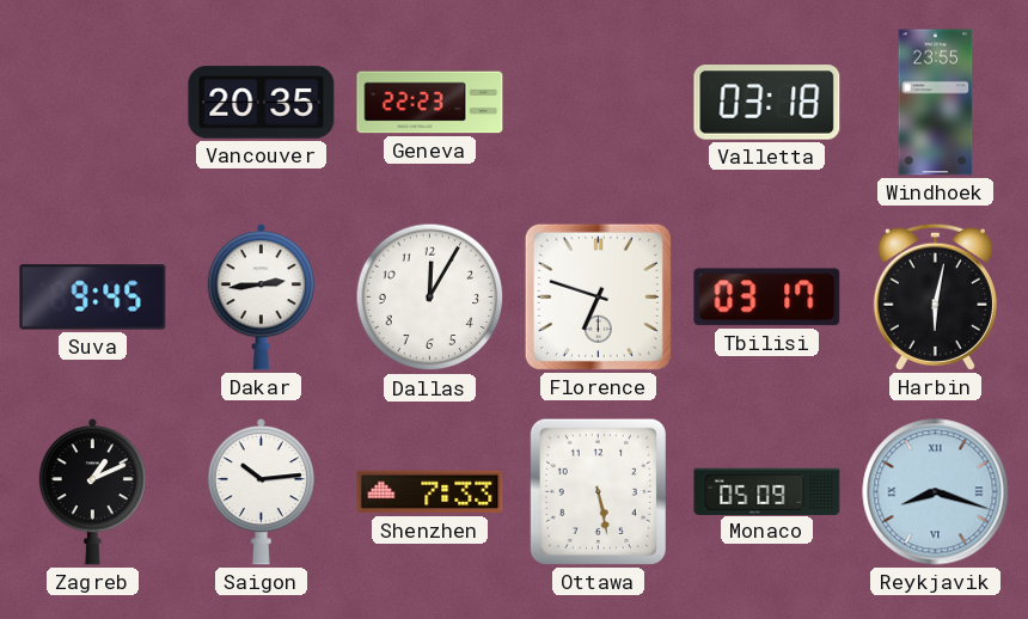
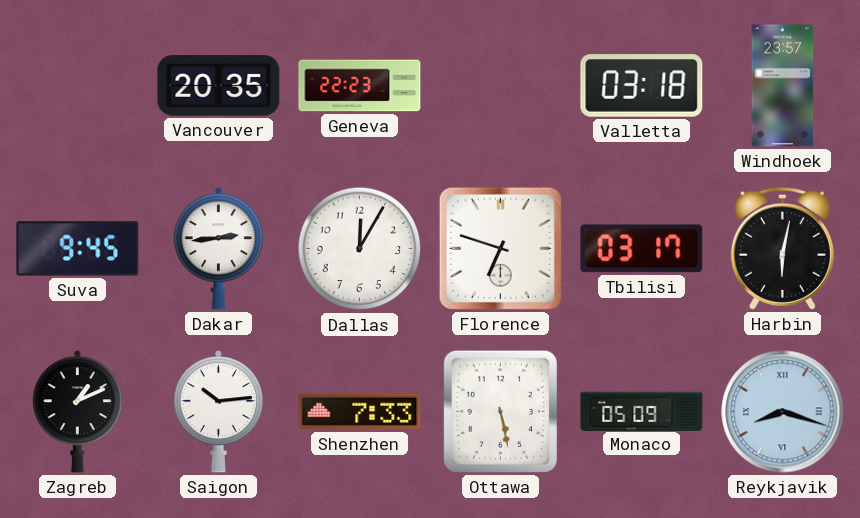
Windhoek: 23:55 -> 23:57
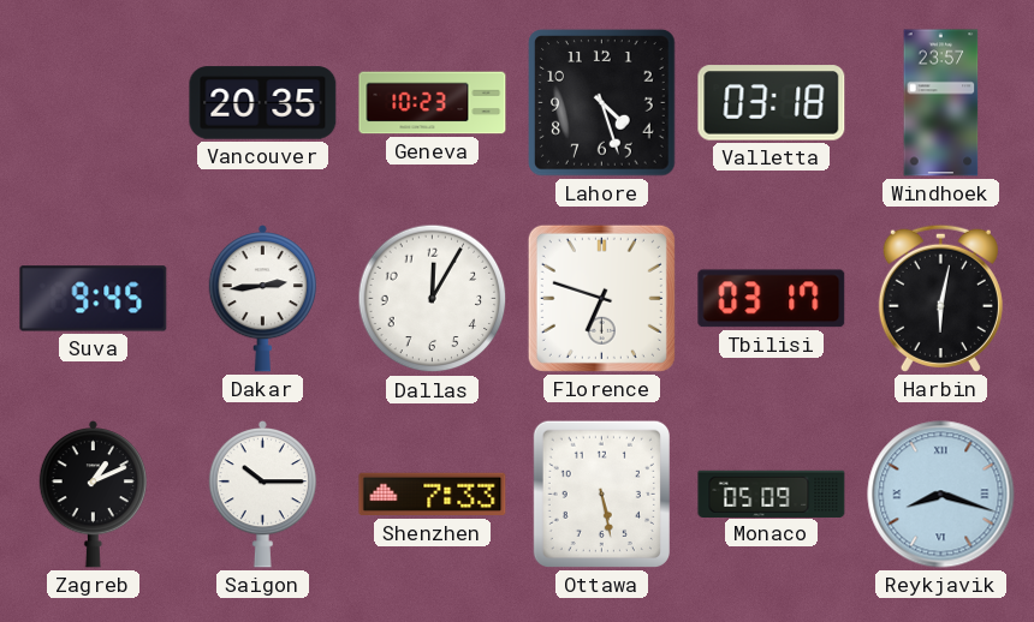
Geneva: 22:23 -> 10:23
Lahore: none -> 4:27
Saigon: 10:14 -> 10:15
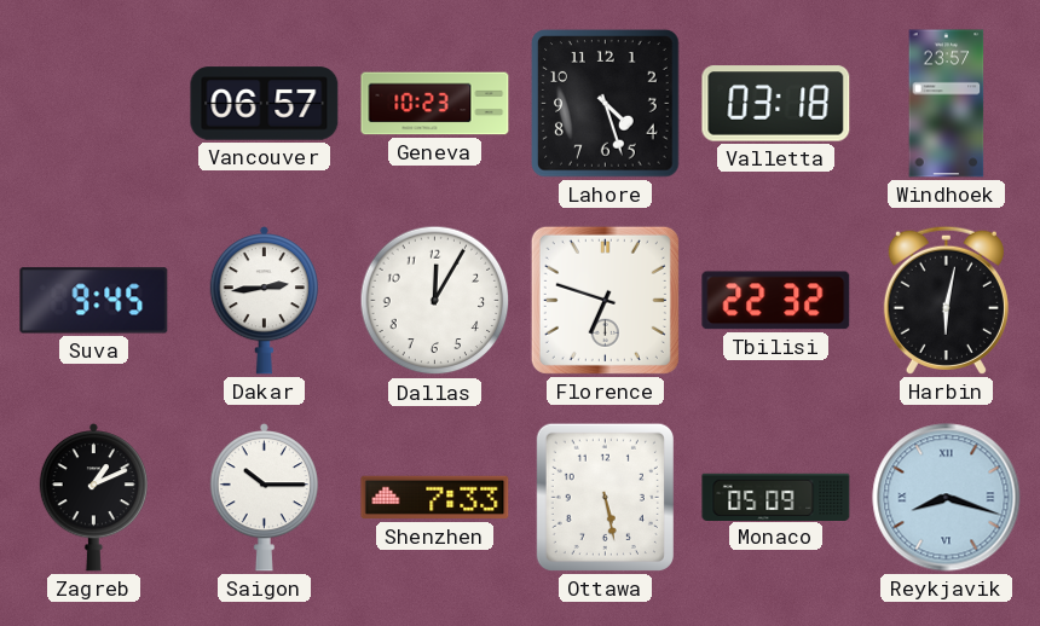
Vancouver: 20:35 -> 06:57
Tbilisi: 03:17 -> 22:32
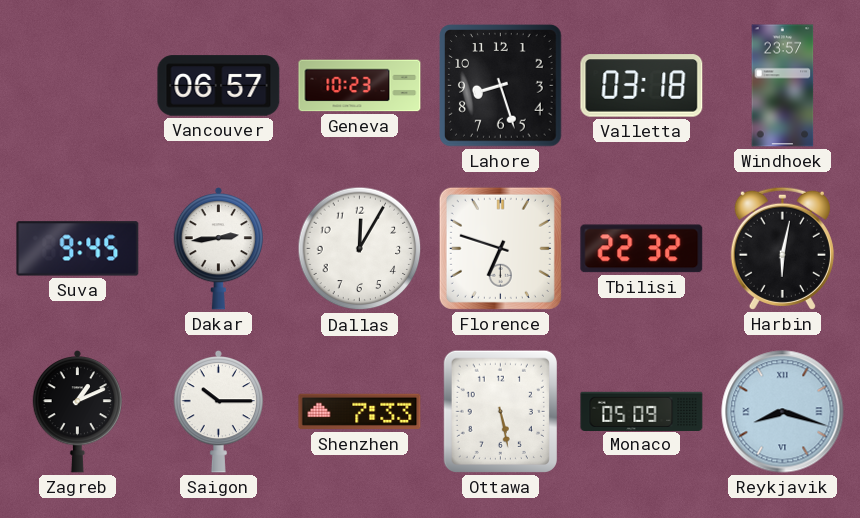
Lahore: 4:27 -> 8:27
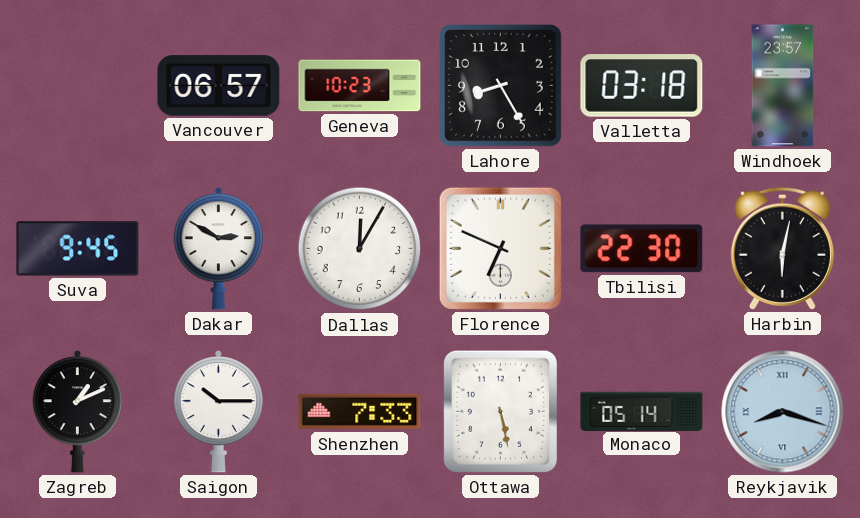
Lahore: 8:27 -> 8:25
Dakar: 2:44 -> 2:50
Florence: 6:48 -> 6:49
Tbilisi: 22:32 -> 22:30
Monaco: 05:09 -> 05:14
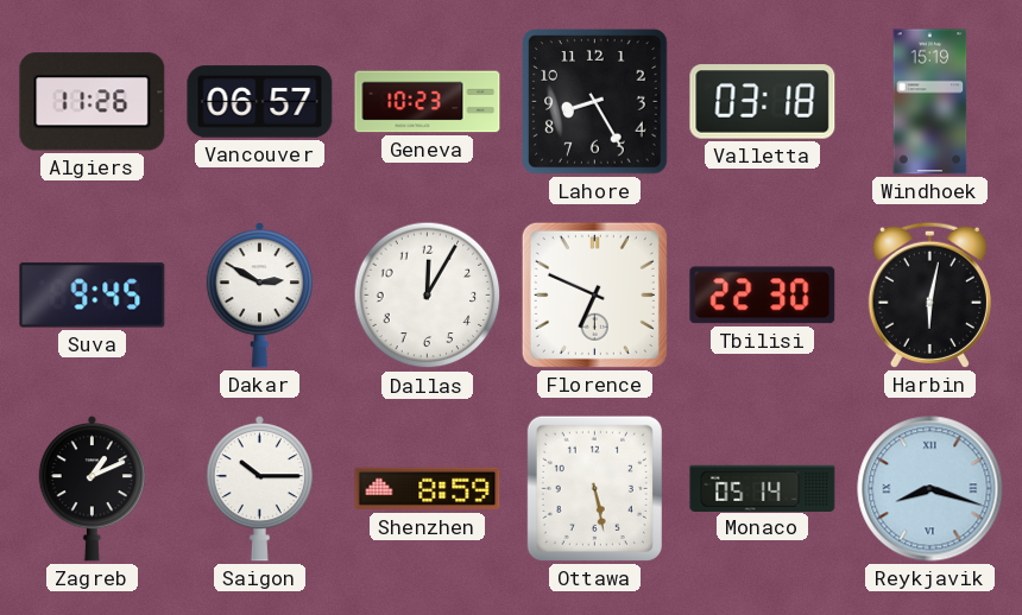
Algiers: none -> 11:26
Windhoek: 23:57 -> 15:19
Shenzhen: 7:33 -> 8:59
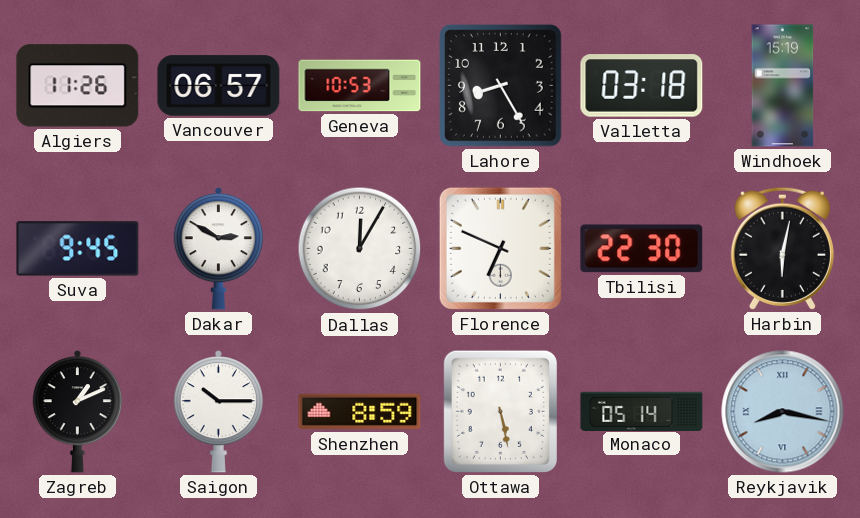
Geneva: 10:23 -> 10:53
Reykjavik: 8:18 -> 8:17
